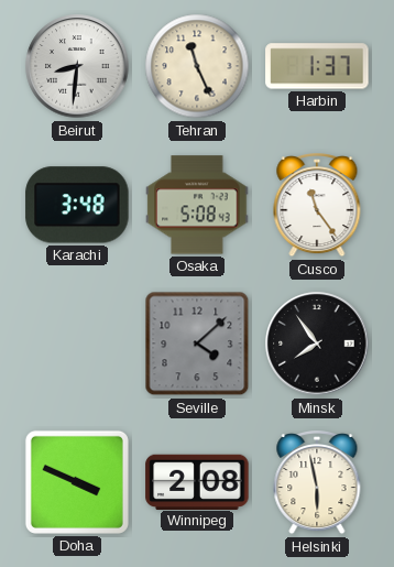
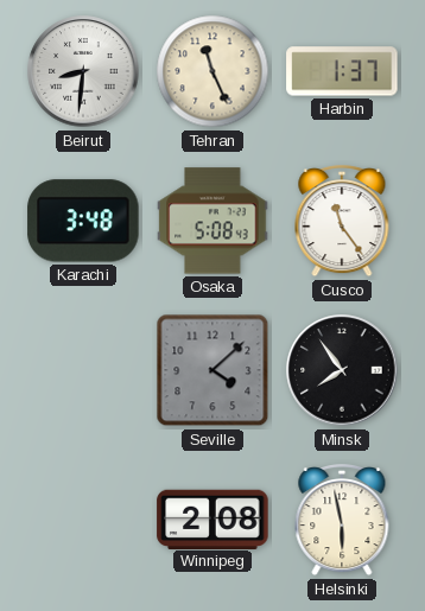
Doha: 3:49 -> none
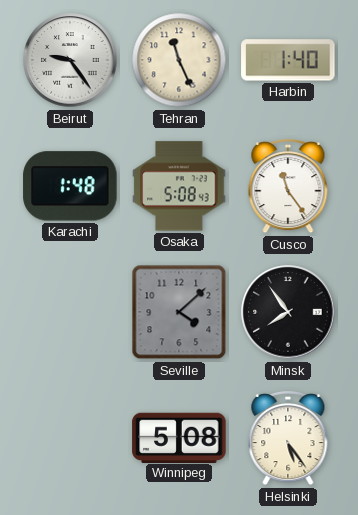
Beirut: 8:31 -> 9:24
Harbin: 1:37 -> 1:40
Karachi: 3:48 -> 1:48
Winnipeg: 2:08 -> 5:08
Helsinki: 5:58 -> 5:24
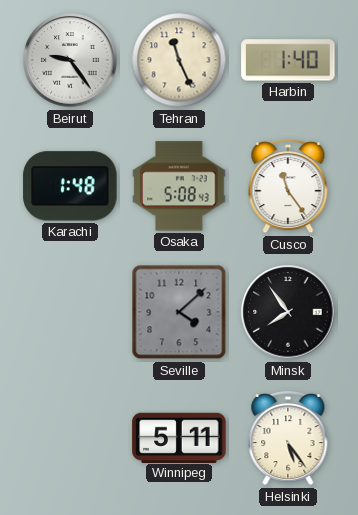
Winnipeg: 5:08 -> 5:11
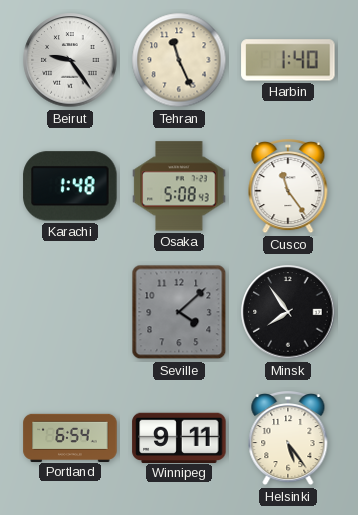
Portland: none -> 6:54
Winnipeg: 5:11 -> 9:11
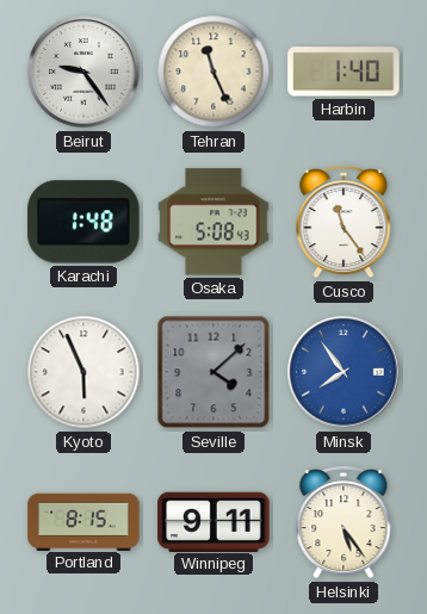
Kyoto: none -> 5:56
Minsk dial: black -> blue
Portland: 6:54 -> 8:15
